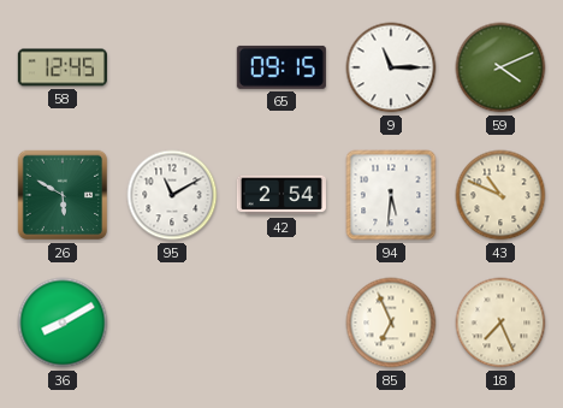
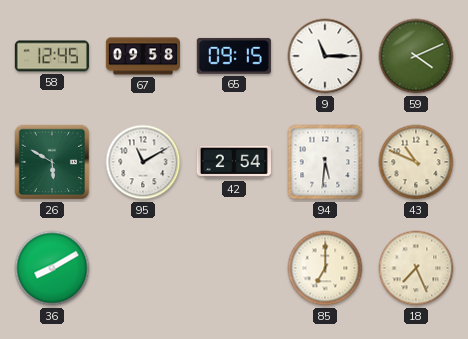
67: none -> 09:58
85: 6:56 -> 7:00
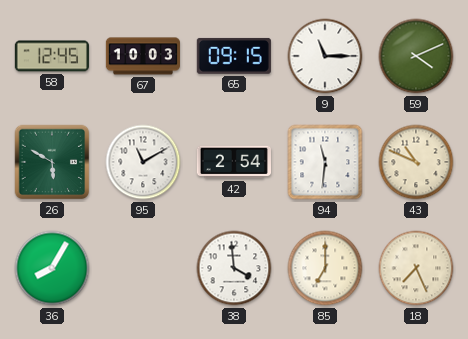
67: 09:58 -> 10:03
94: 5:31 -> 11:31
36: 8:10 -> 8:05
38: none -> 3:59
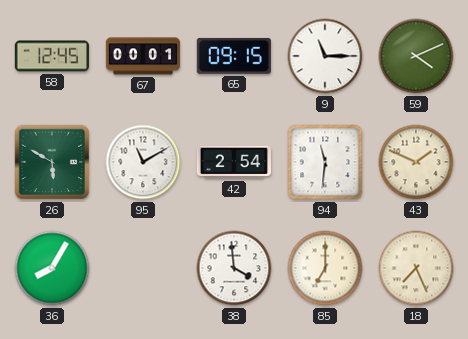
67: 10:03 -> 00:01
43: 10:49 -> 1:49
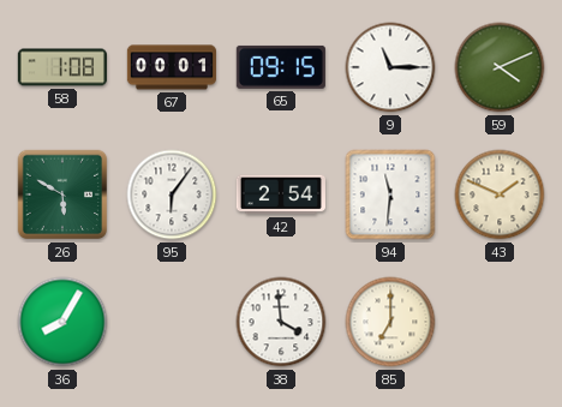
58: 12:45 -> 1:08
95: 11:10 -> 6:06
18: 7:26 -> none
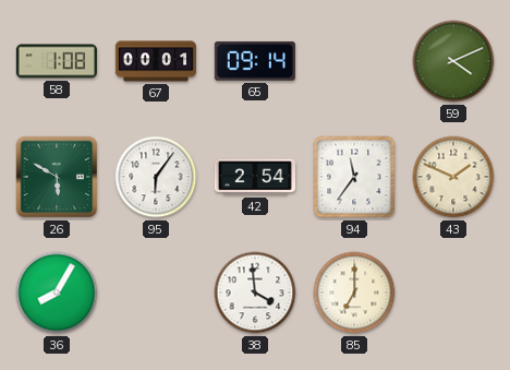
65: 09:15 -> 09:14
9: 11:15 -> none
94: 11:31 -> 11:36
